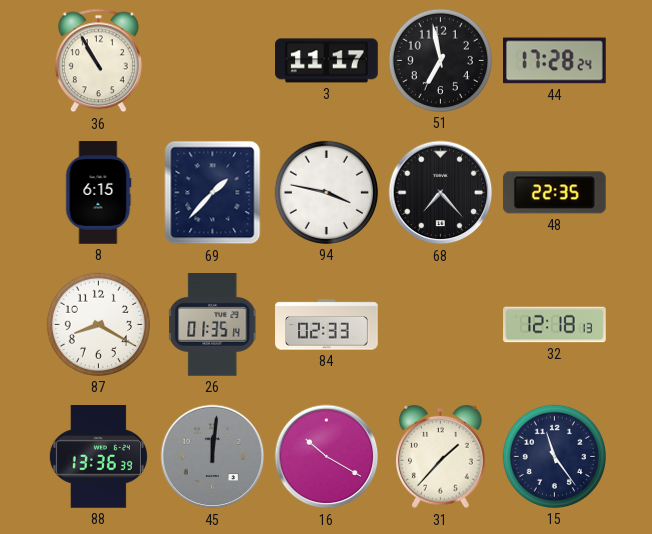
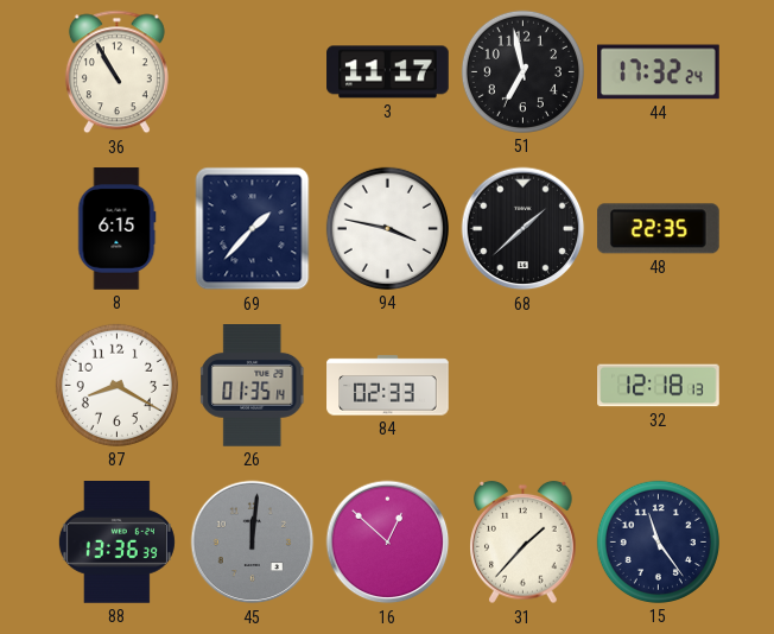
44: 17:28 -> 17:32
68: 7:23 -> 1:38
16: 10:20 -> 12:52
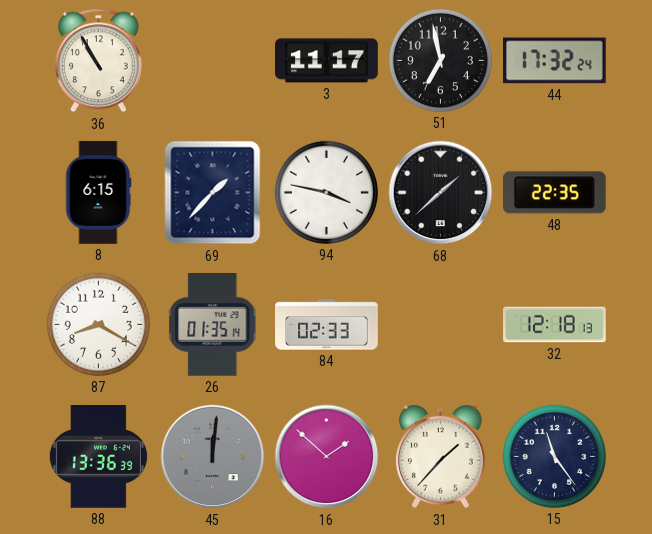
16: 12:52 -> 1:52
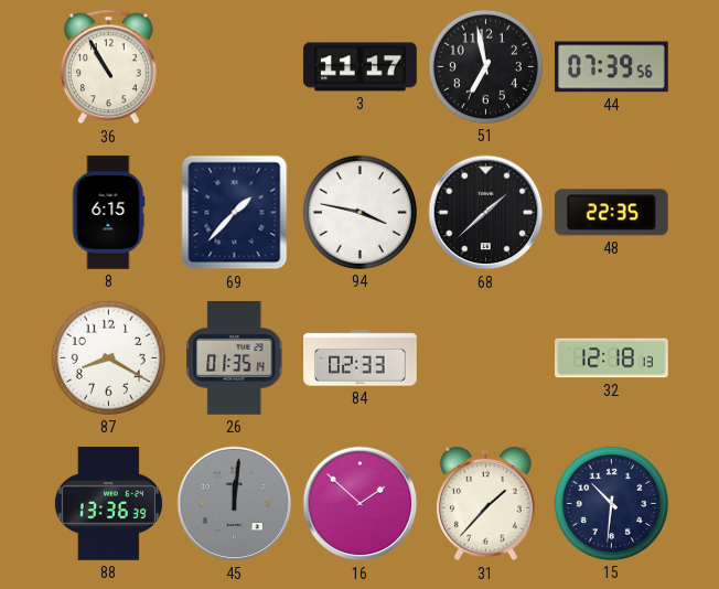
44: 17:32 -> 07:39
15: 11:24 -> 10:31
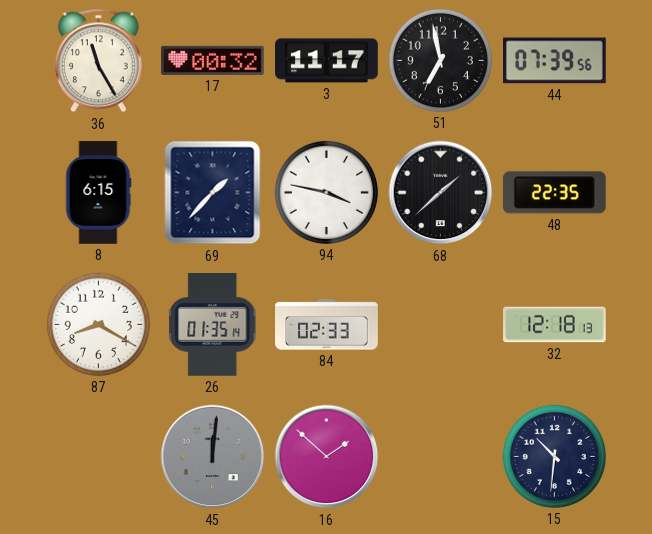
36: 10:55 -> 11:25
17: none -> 00:32
88: 13:36 -> none
31: 1:37 -> none
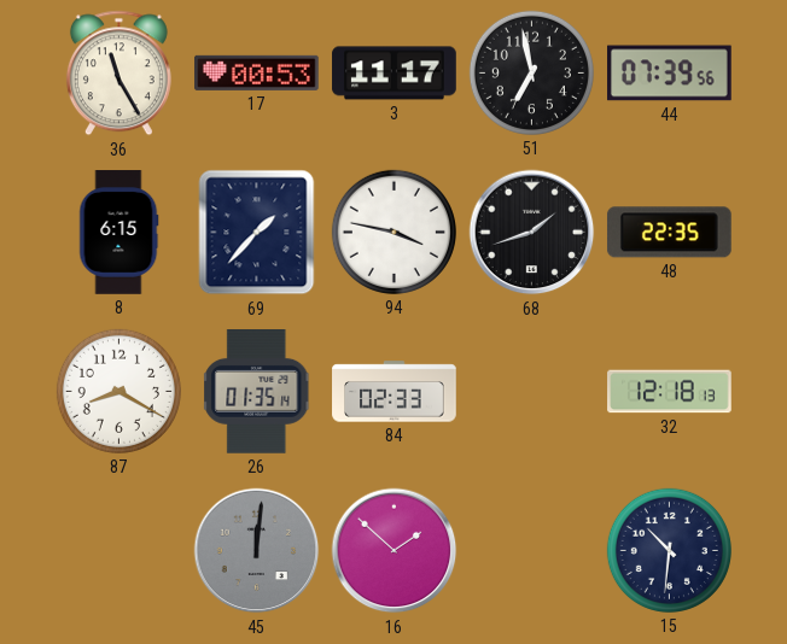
17: 00:32 -> 00:53
68: 1:38 -> 1:42
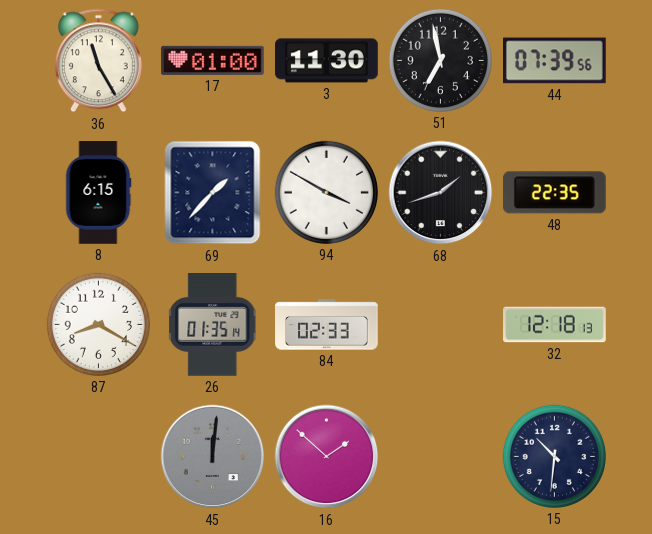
17: 00:53 -> 01:00
3: 11:17 -> 11:30
94: 3:47 -> 3:50
